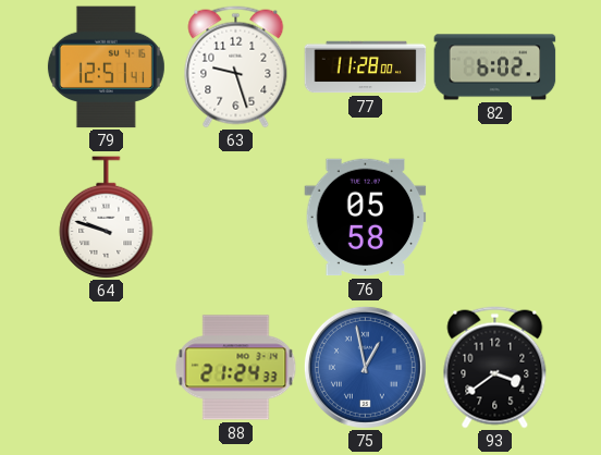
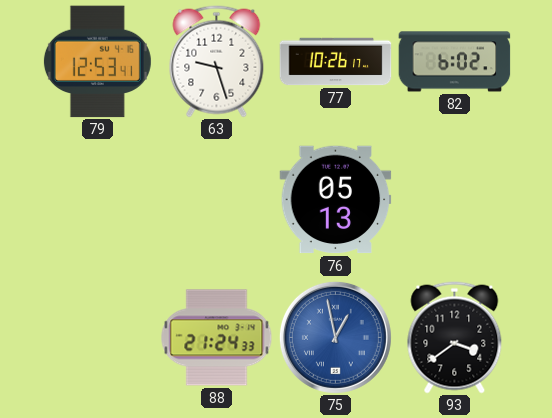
79: 12:51 -> 12:53
77: 11:28 -> 10:26
64: 9:48 -> none
76: 05:58 -> 05:13
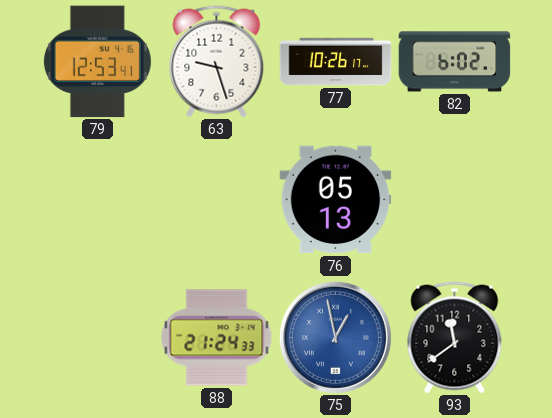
93: 3:39 -> 11:39
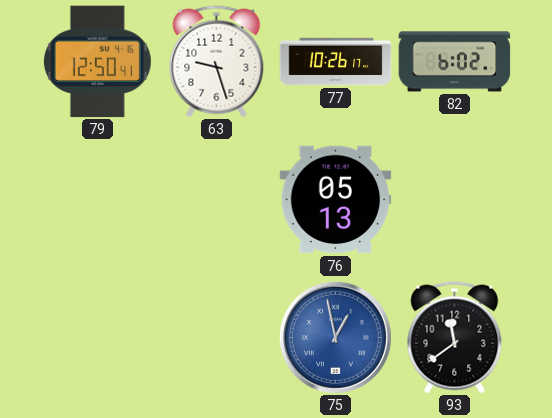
79: 12:53 -> 12:50
88: 21:24 -> none
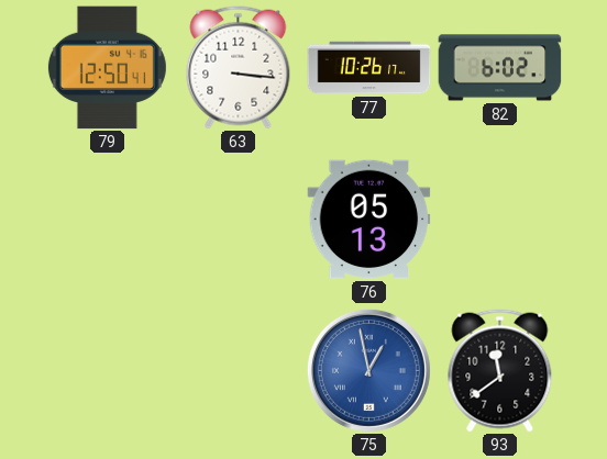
63: 9:27 -> 3:16
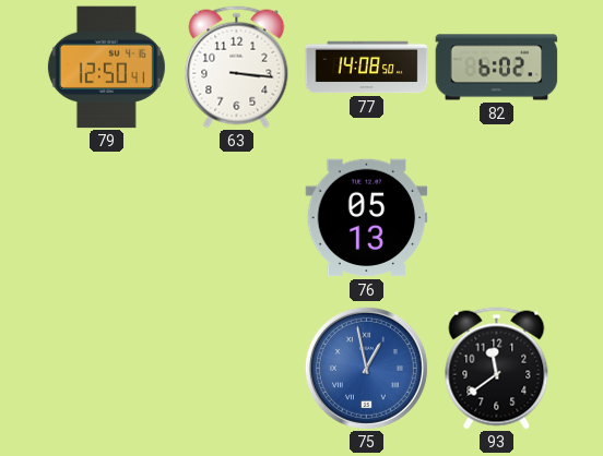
77: 10:26 -> 14:08
